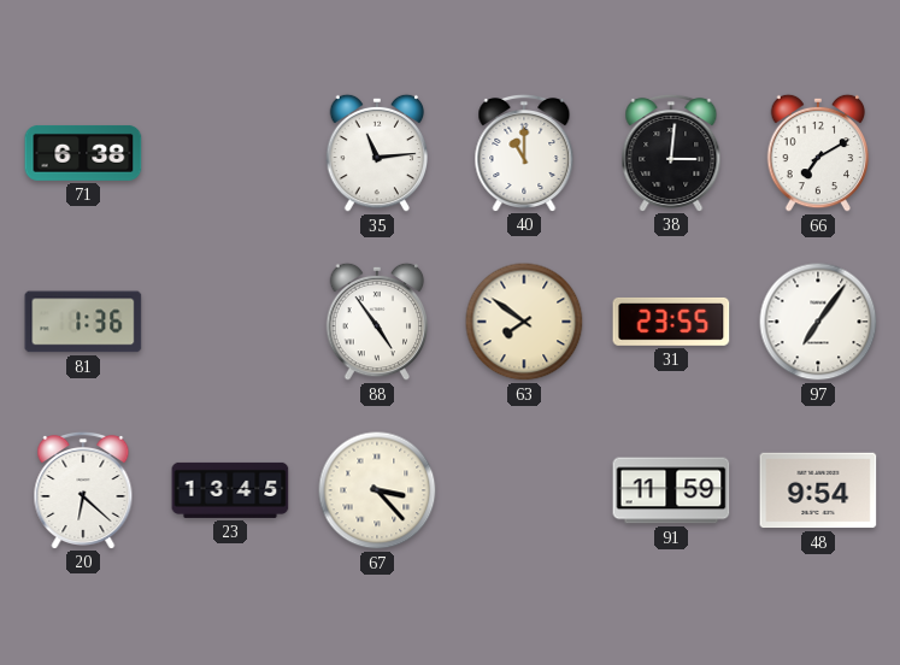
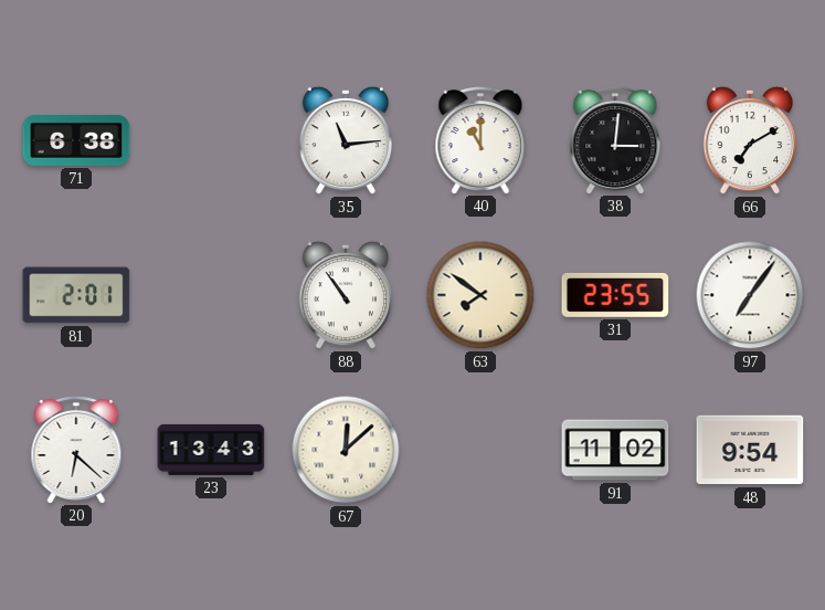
81: 1:36 -> 2:01
88: 4:54 -> 10:54
23: 13:45 -> 13:43
67: 3:23 -> 12:08
91: 11:59 -> 11:02
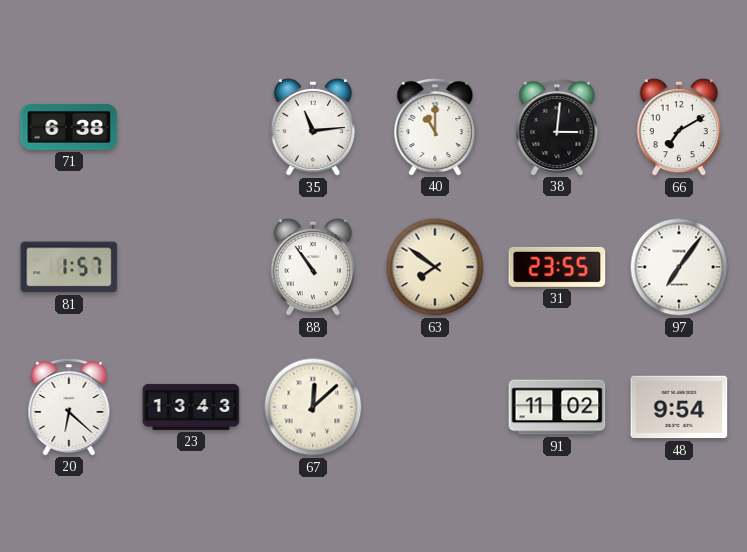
81: 2:01 -> 1:57
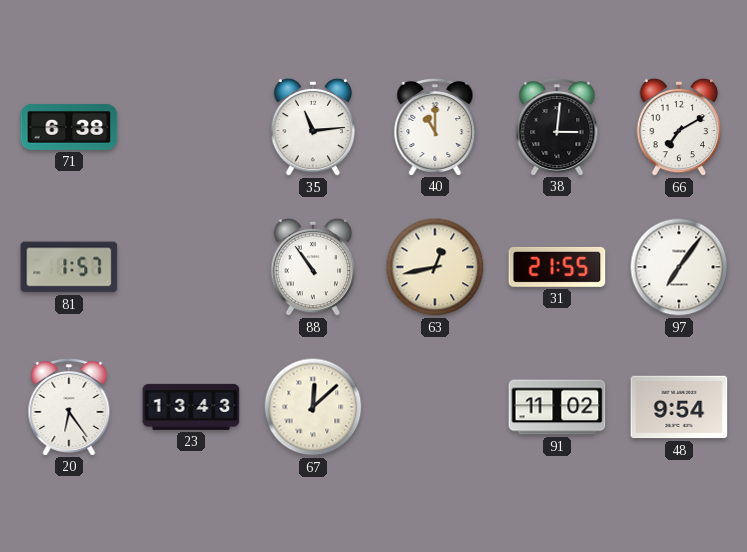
63: 7:51 -> 12:43
31: 23:55 -> 21:55
20: 6:22 -> 6:24
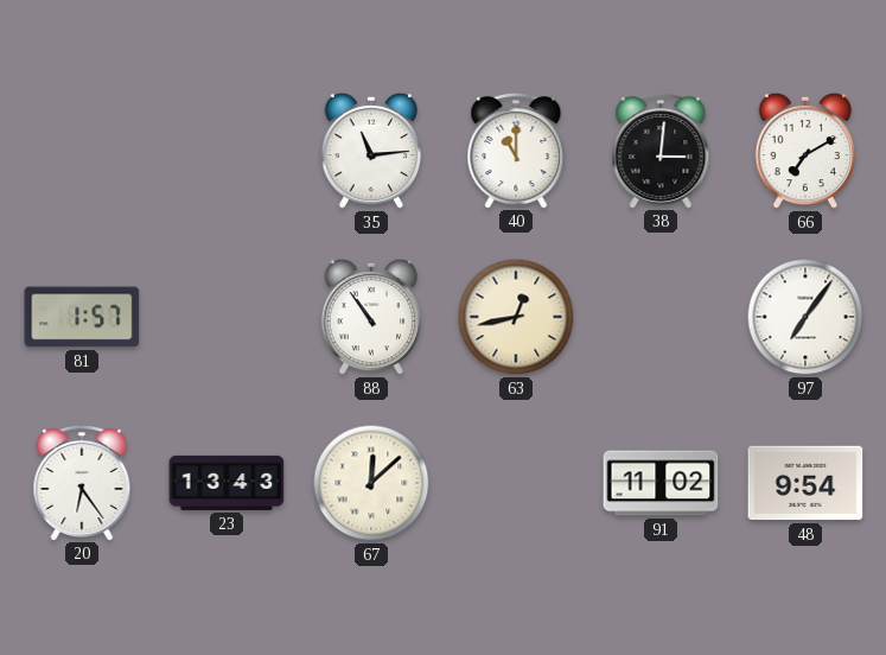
71: 6:38 -> none
31: 21:55 -> none
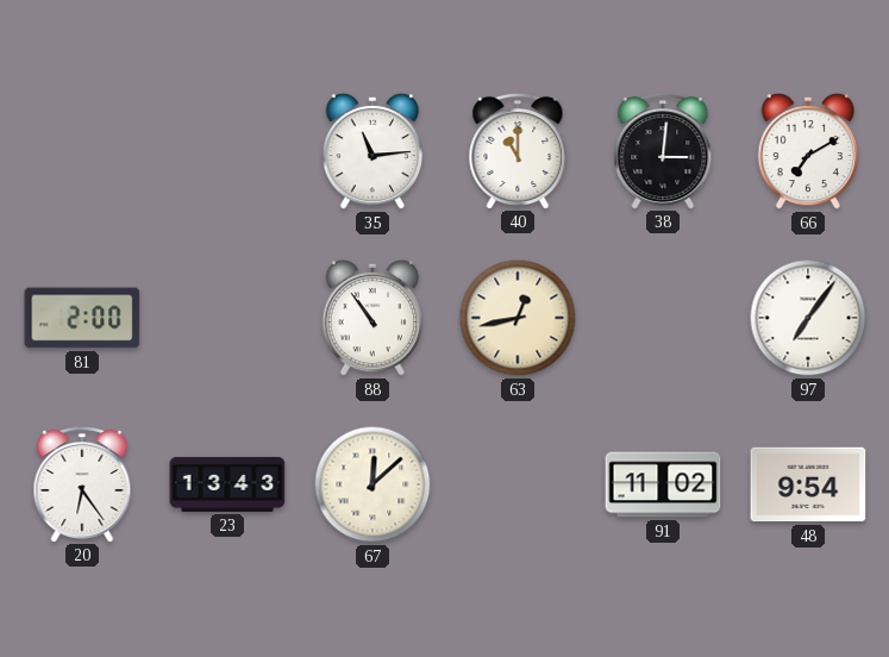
81: 1:57 -> 2:00
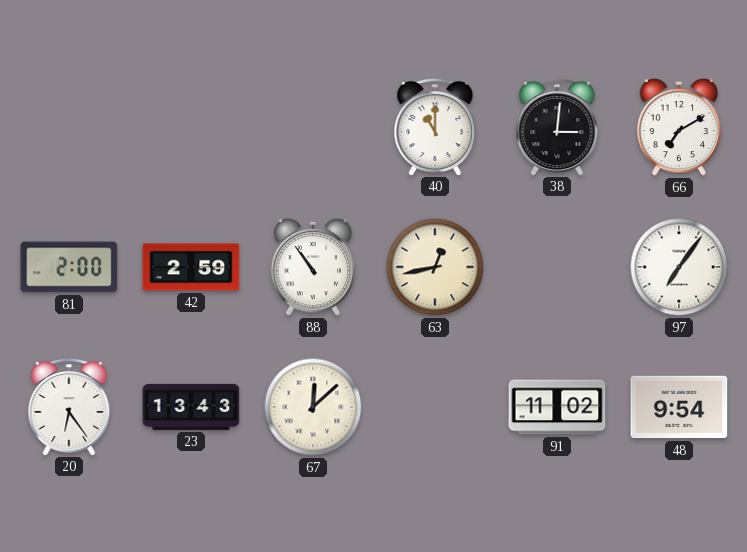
35: 11:14 -> none
42: none -> 2:59
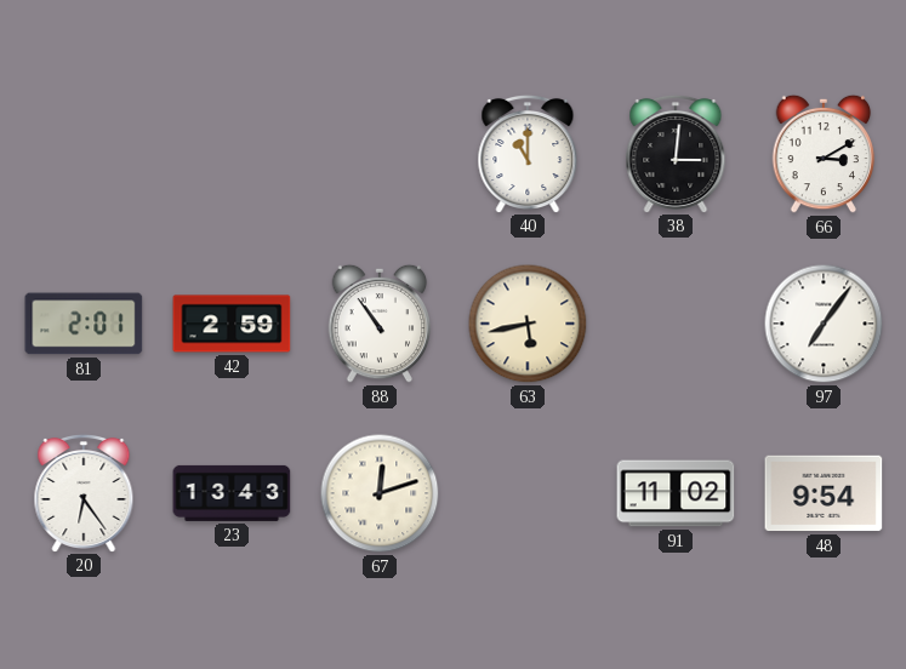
66: 7:10 -> 3:10
81: 2:00 -> 2:01
63: 12:43 -> 5:43
67: 12:08 -> 12:12
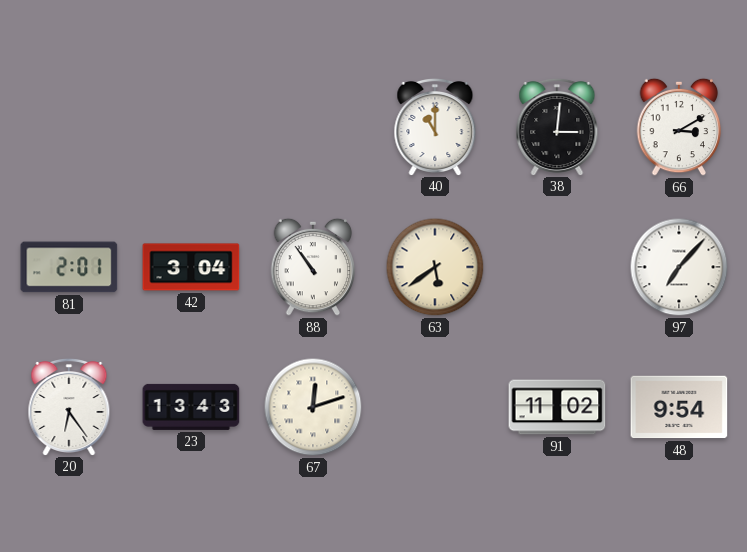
42: 2:59 -> 3:04
63: 5:43 -> 5:39
97: 7:06 -> 7:07
